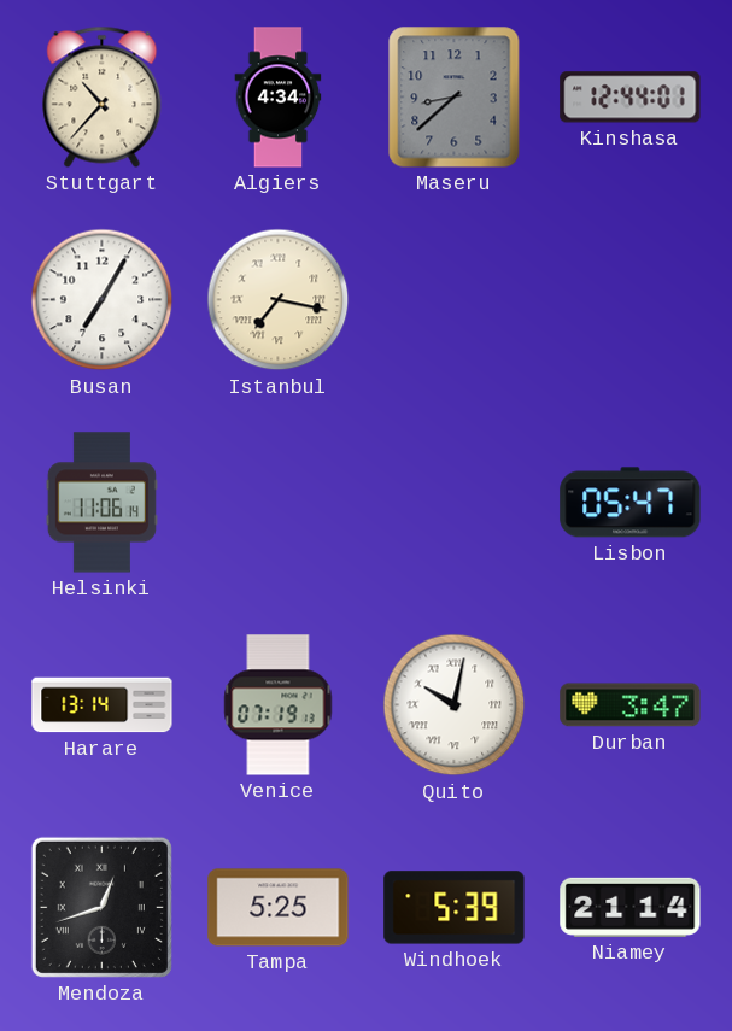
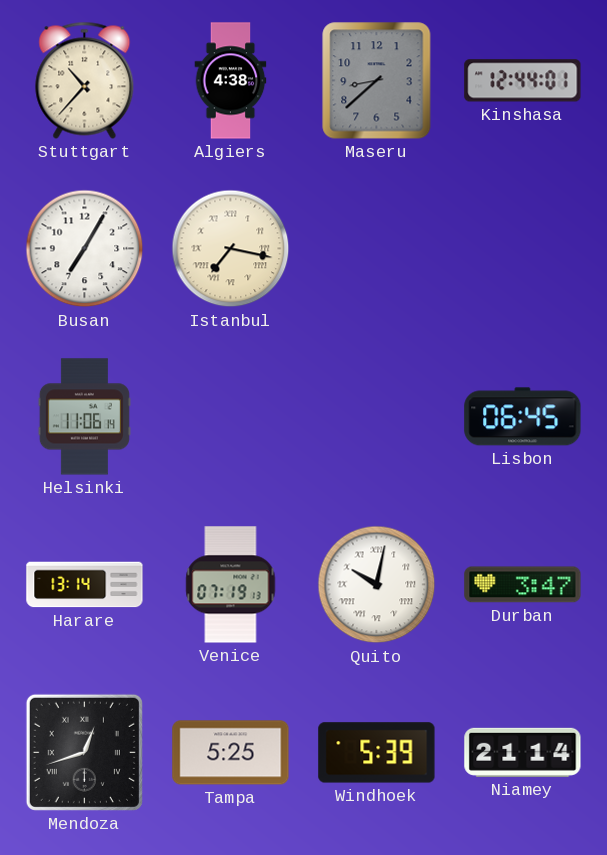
Algiers: 4:34 -> 4:38
Lisbon: 05:47 -> 06:45
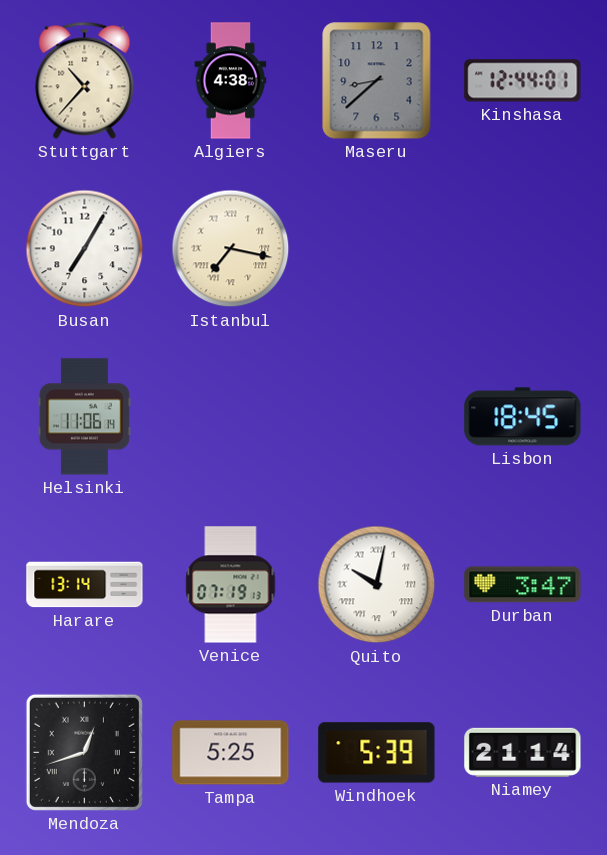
Lisbon: 06:45 -> 18:45
